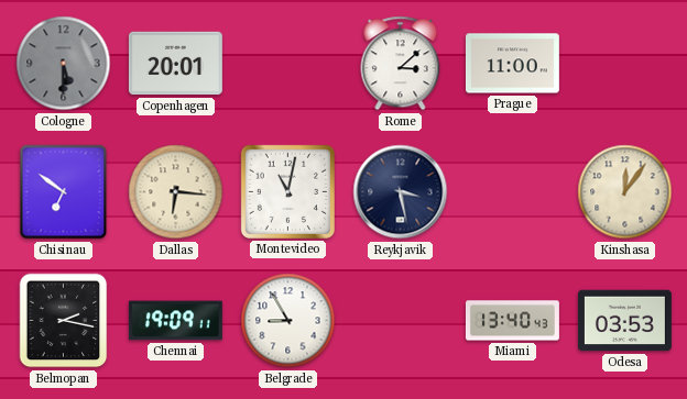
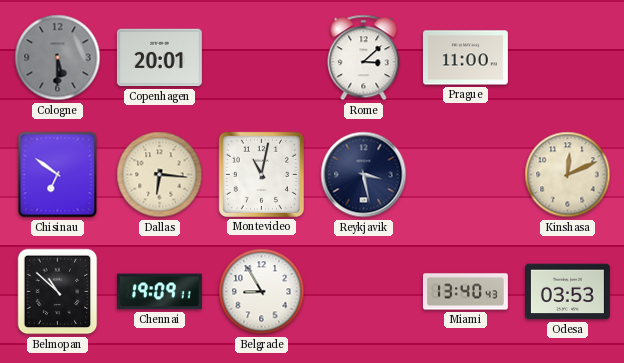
Kinshasa: 12:06 -> 12:11
Belmopan: 2:17 -> 10:52
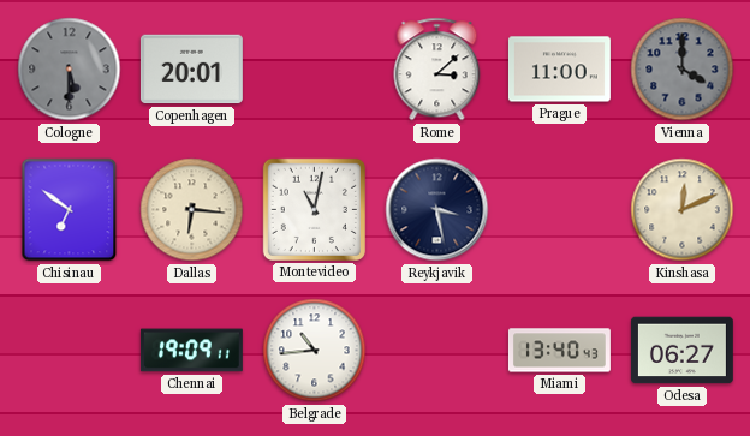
Vienna: none -> 4:00
Belmopan: 10:52 -> none
Belgrade: 8:55 -> 10:44
Odesa: 03:53 -> 06:27
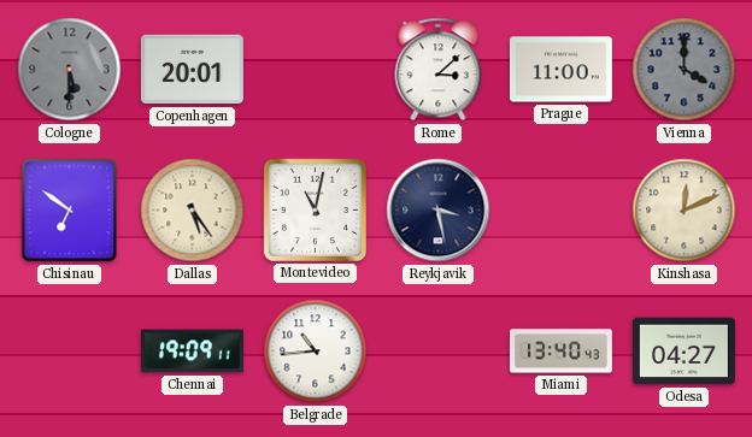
Dallas: 6:16 -> 5:24
Odesa: 06:27 -> 04:27
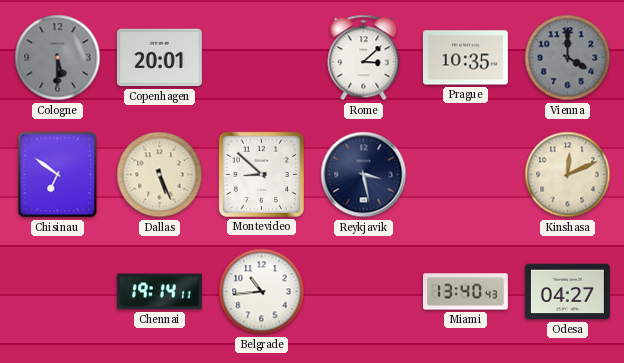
Prague: 11:00 -> 10:35
Dallas: 5:24 -> 5:26
Montevideo: 11:02 -> 8:52
Chennai: 19:09 -> 19:14
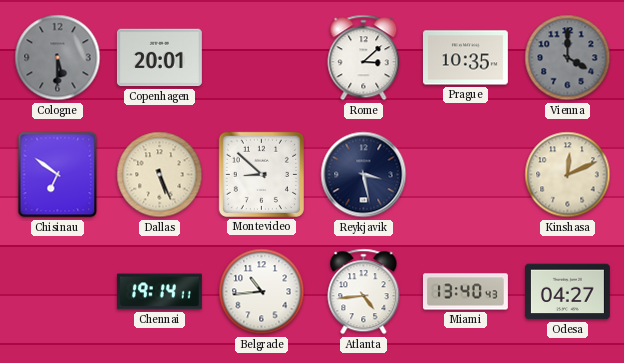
Atlanta: none -> 4:44
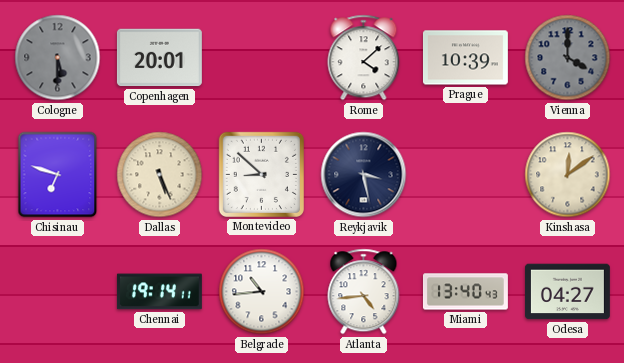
Rome: 3:08 -> 4:08
Prague: 10:35 -> 10:39
Chisinau: 6:51 -> 6:48
Kinshasa: 12:11 -> 12:09
